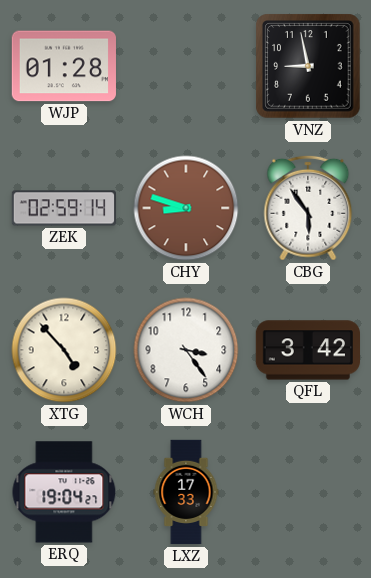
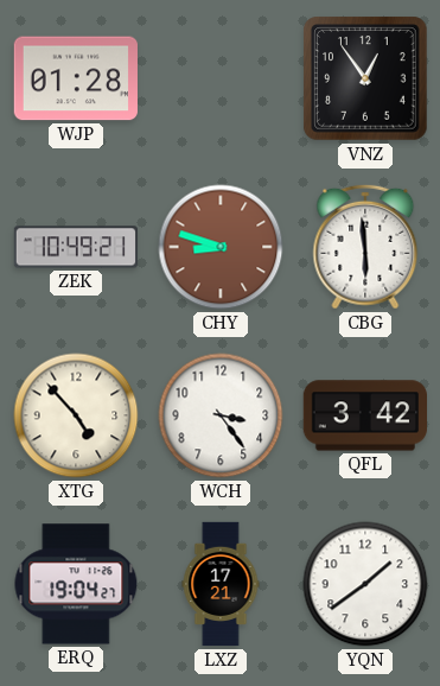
VNZ: 8:58 -> 12:54
ZEK: 02:59 -> 10:49
CBG: 5:54 -> 5:59
LXZ: 17:33 -> 17:21
YQN: none -> 1:39
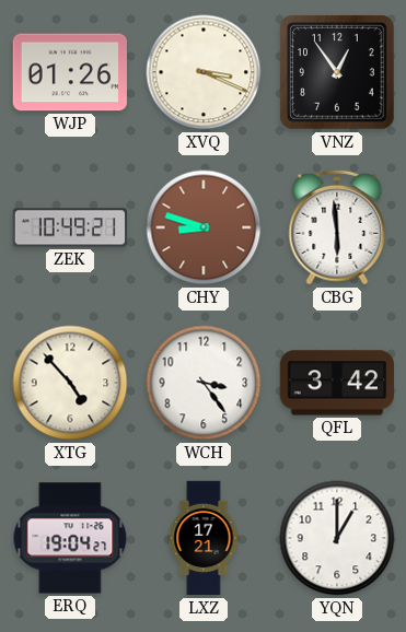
WJP: 01:28 -> 01:26
XVQ: none -> 3:19
YQN: 1:39 -> 1:00
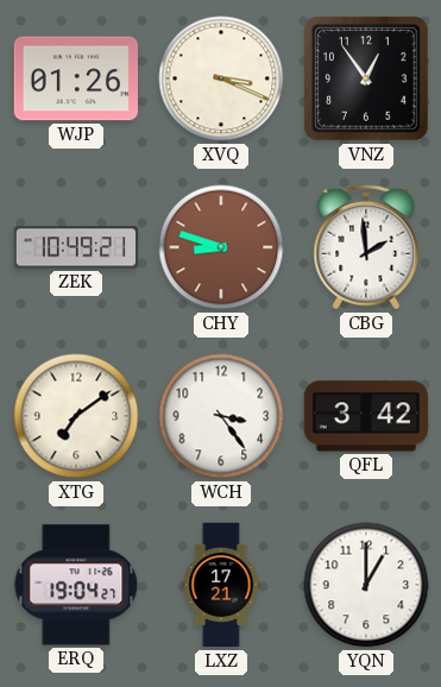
CBG: 5:59 -> 1:59
XTG: 4:53 -> 7:09
